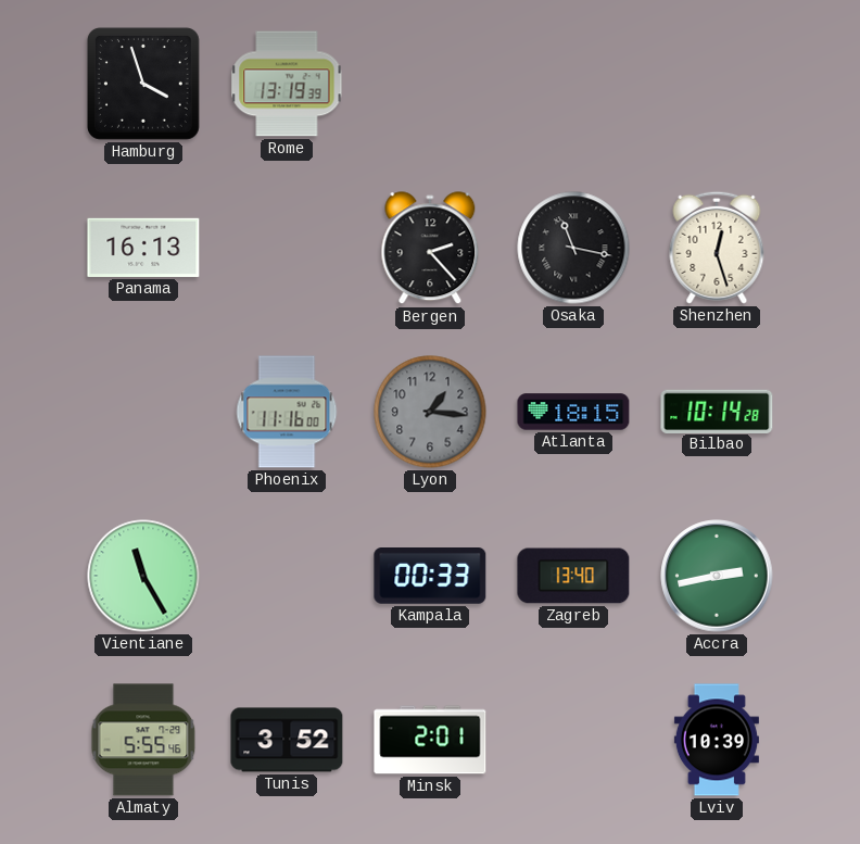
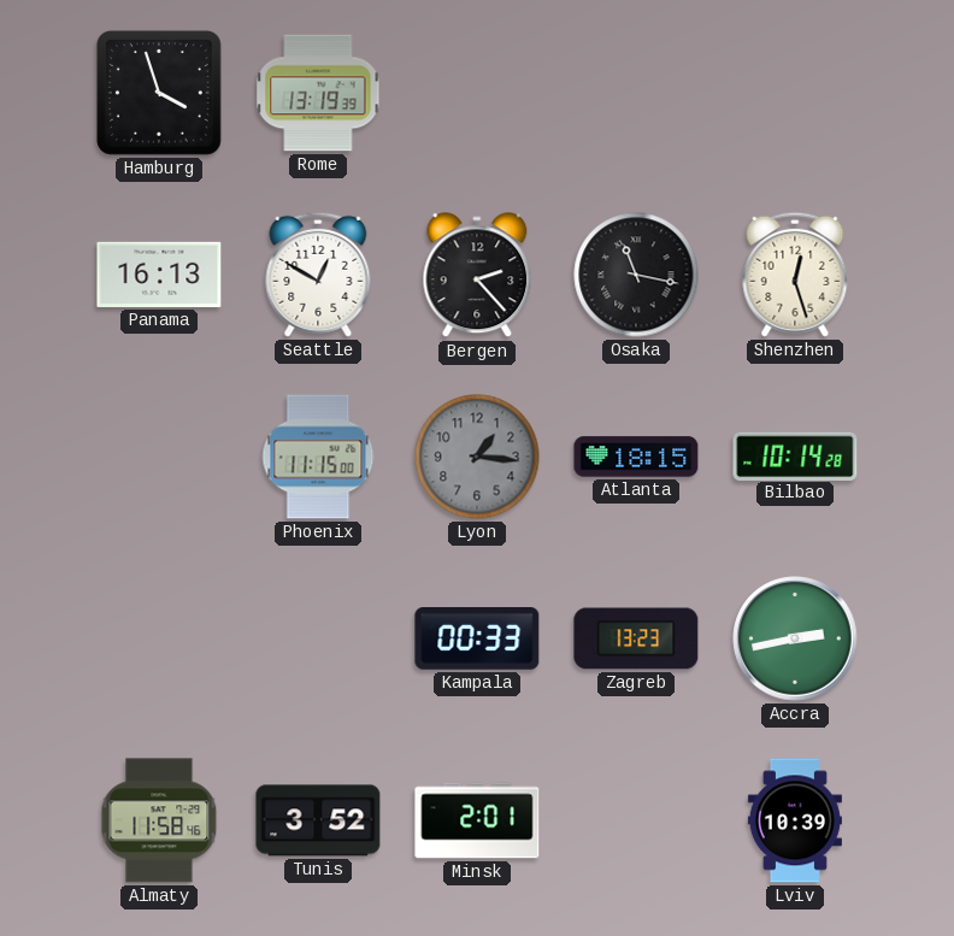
Seattle: none -> 12:50
Phoenix: 11:16 -> 11:15
Vientiane: 11:25 -> none
Zagreb: 13:40 -> 13:23
Almaty: 5:55 -> 11:58
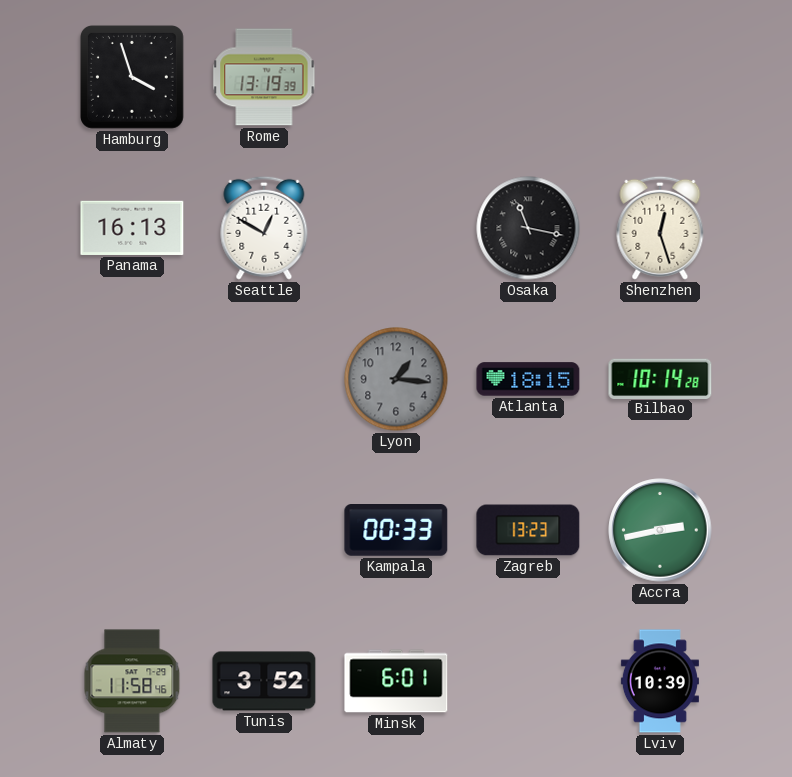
Bergen: 2:23 -> none
Phoenix: 11:15 -> none
Minsk: 2:01 -> 6:01
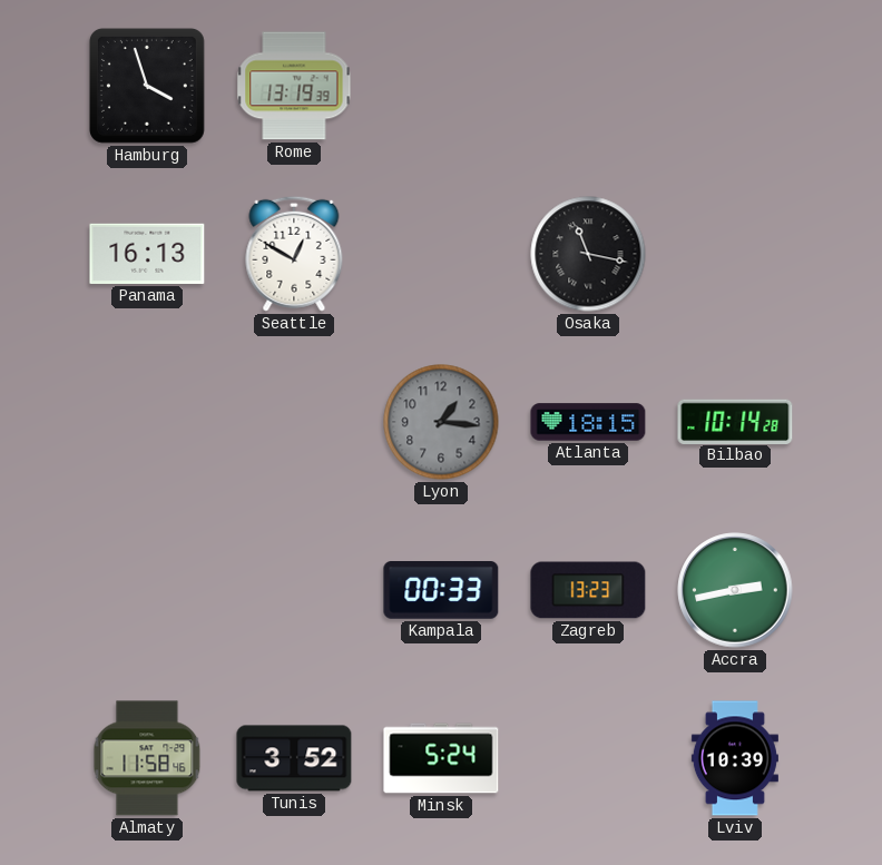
Shenzhen: 12:27 -> none
Minsk: 6:01 -> 5:24
